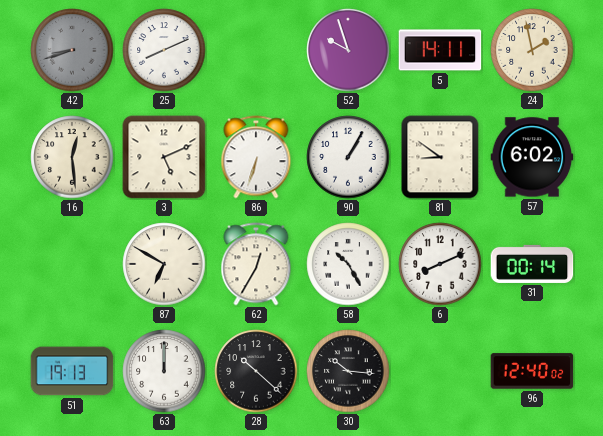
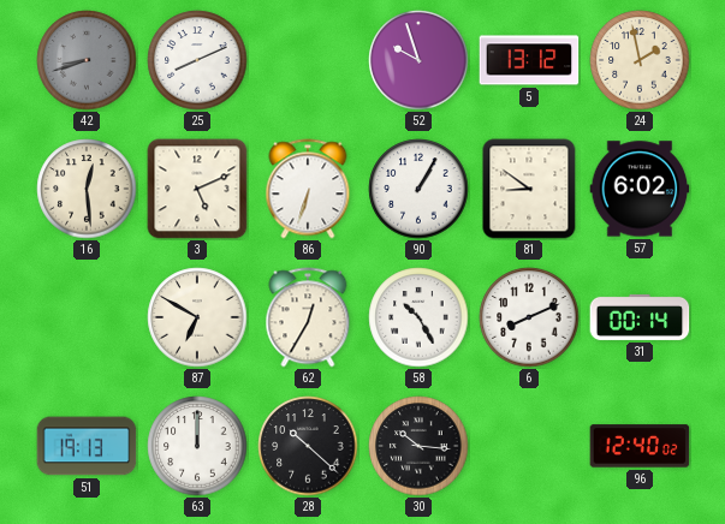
5: 14:11 -> 13:12
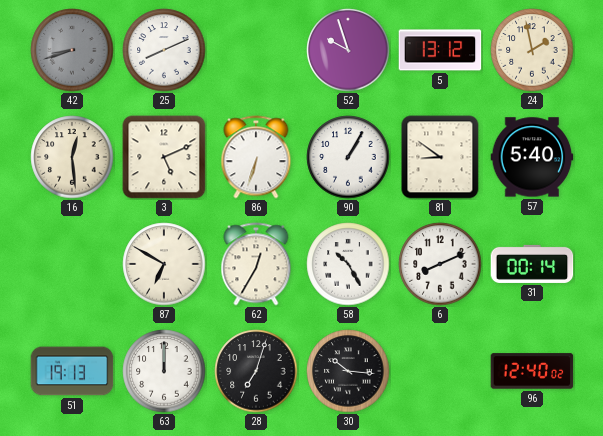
57: 6:02 -> 5:40
28: 10:22 -> 7:03
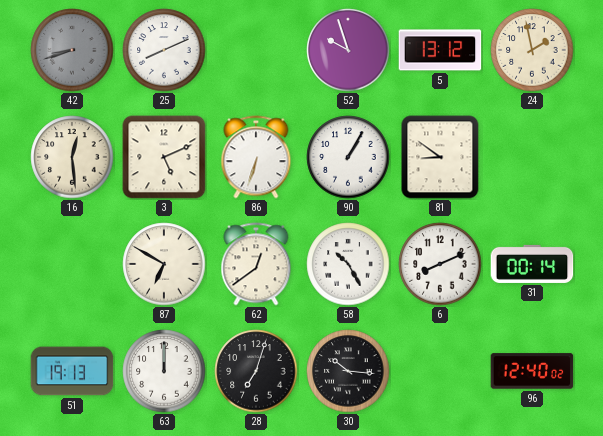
57: 5:40 -> none
62: 12:35 -> 12:39
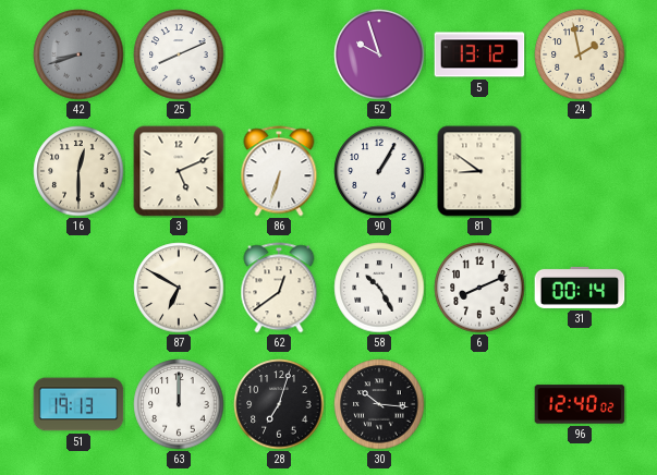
16: 12:29 -> 12:30
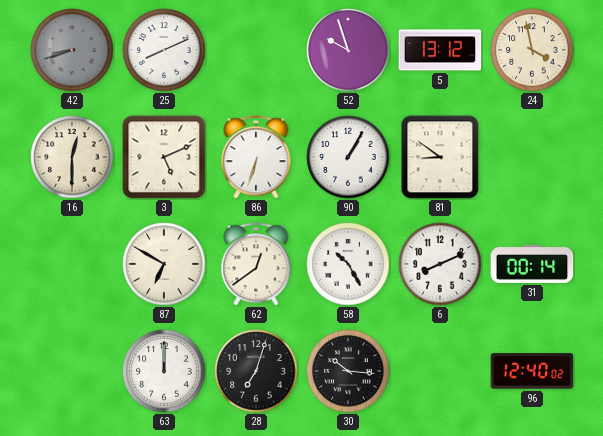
24: 1:58 -> 3:58
51: 19:13 -> none
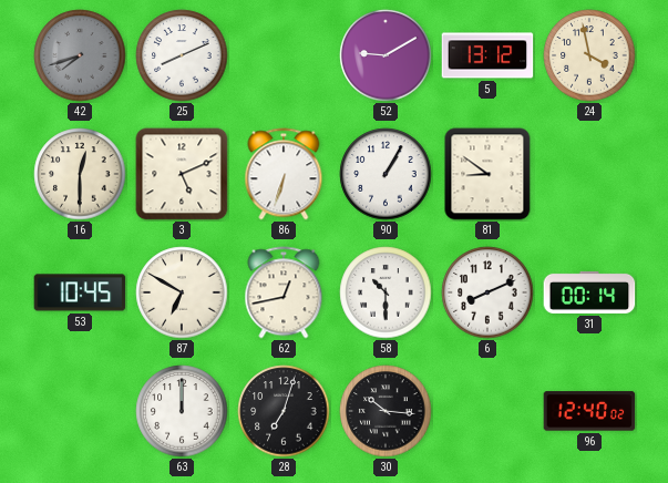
42: 8:42 -> 7:42
52: 9:57 -> 9:10
53: none -> 10:45
62: 12:39 -> 12:43
58: 10:25 -> 10:30
